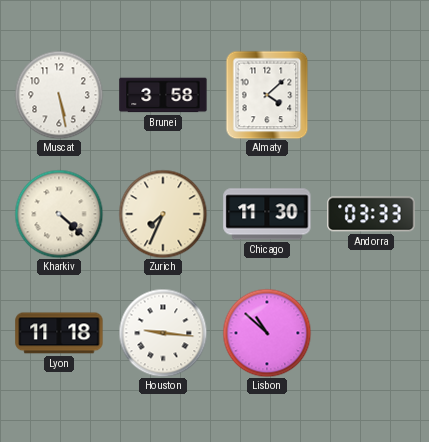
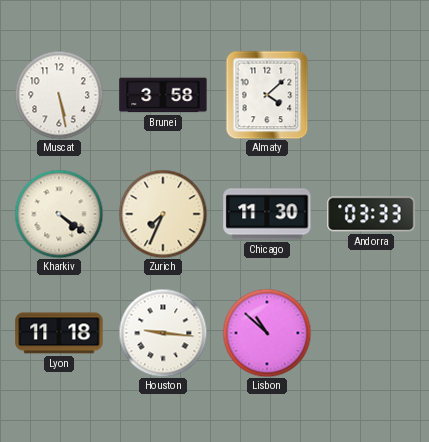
Kharkiv: 4:22 -> 4:21
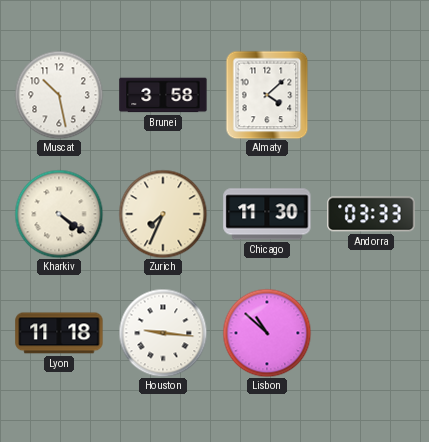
Muscat: 5:28 -> 10:28
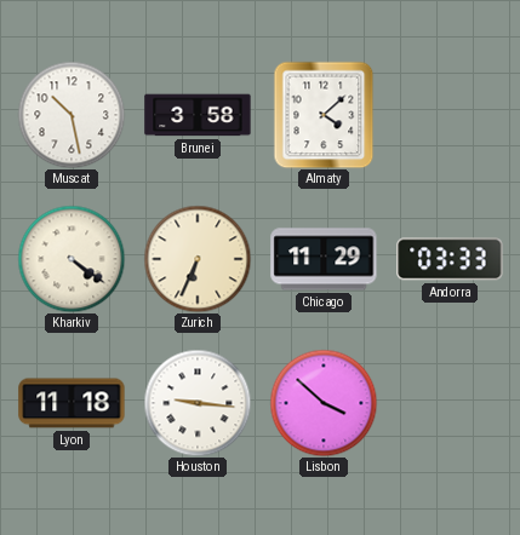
Zurich: 7:34 -> 6:34
Chicago: 11:30 -> 11:29
Lisbon: 10:52 -> 3:52
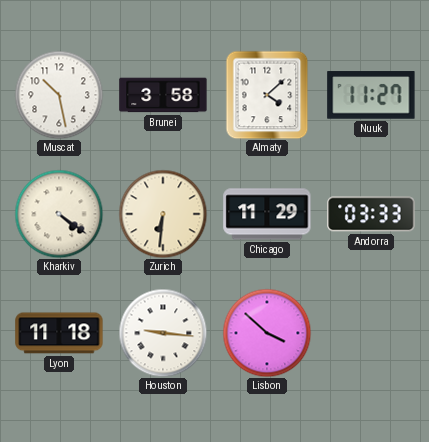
Nuuk: none -> 11:27
Zurich: 6:34 -> 6:31
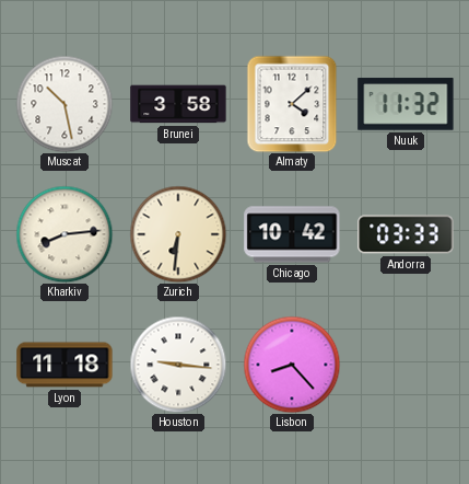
Nuuk: 11:27 -> 11:32
Kharkiv: 4:21 -> 8:14
Chicago: 11:29 -> 10:42
Lisbon: 3:52 -> 8:23
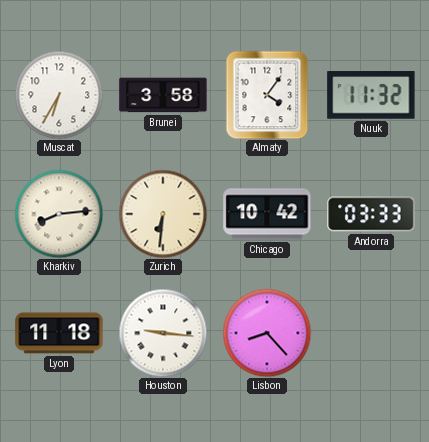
Muscat: 10:28 -> 6:35
Almaty: 4:08 -> 4:06
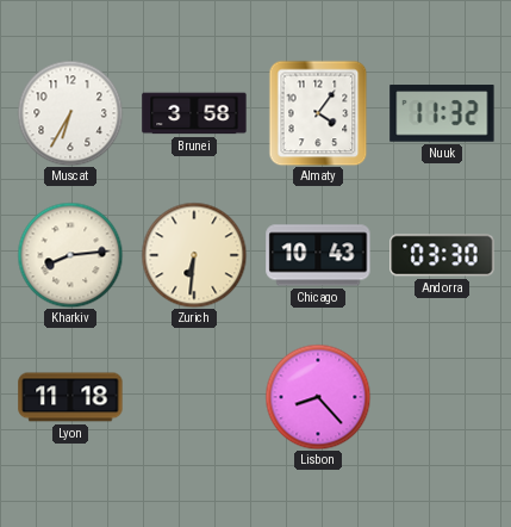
Chicago: 10:42 -> 10:43
Andorra: 03:33 -> 03:30
Houston: 9:16 -> none
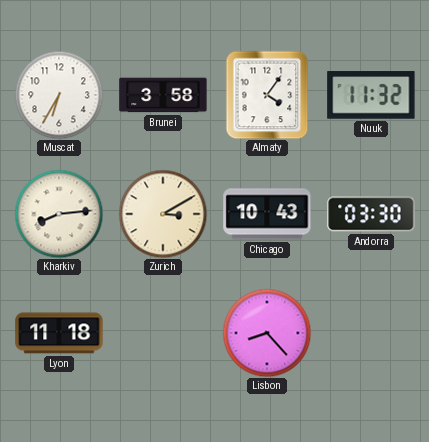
Zurich: 6:31 -> 3:10
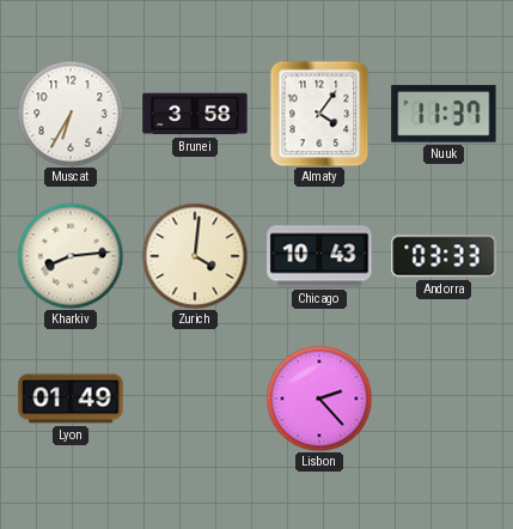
Nuuk: 11:32 -> 11:37
Zurich: 3:10 -> 4:01
Andorra: 03:30 -> 03:33
Lyon: 11:18 -> 01:49
Lisbon: 8:23 -> 2:23
